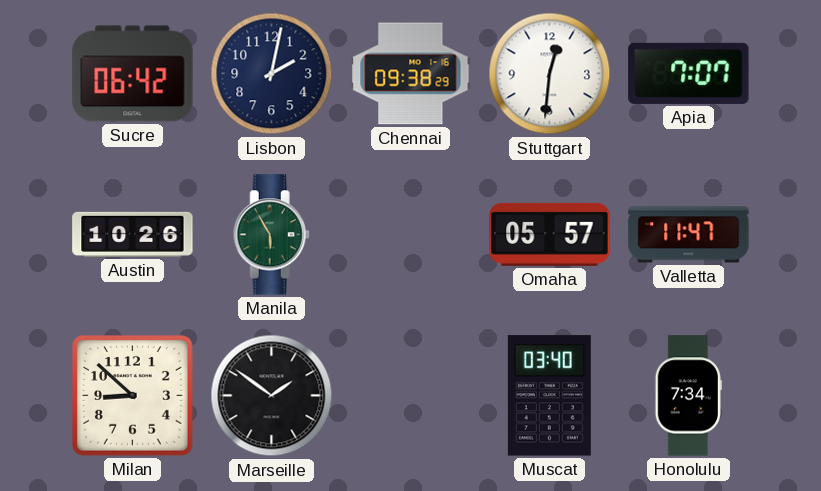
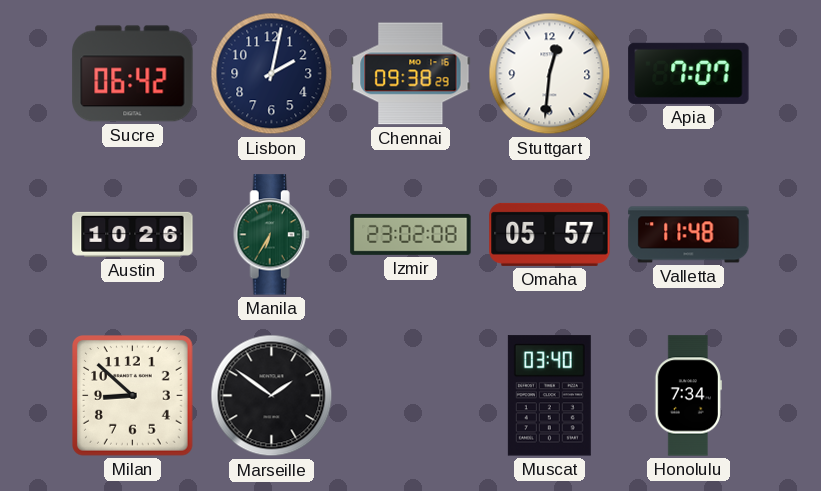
Manila: 5:55 -> 6:35
Izmir: none -> 23:02
Valletta: 11:47 -> 11:48
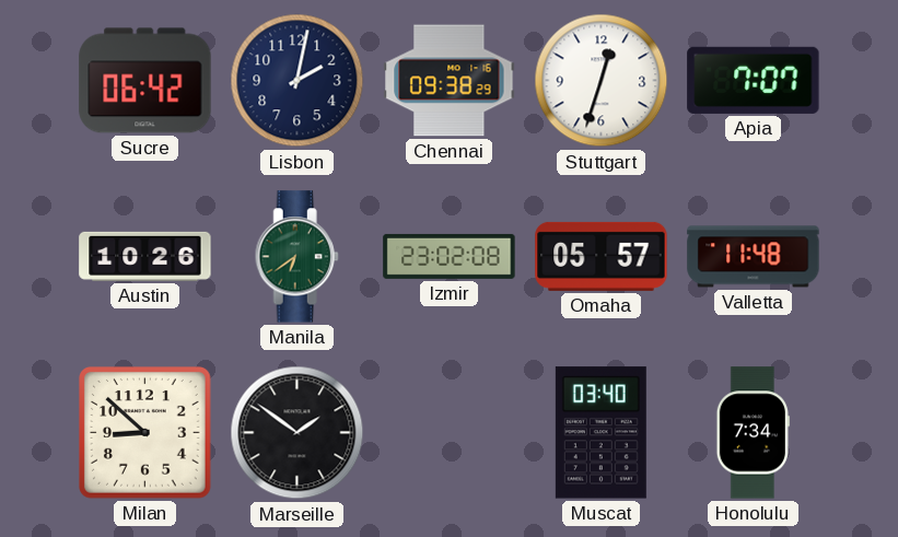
Stuttgart: 12:31 -> 12:33
Manila: 6:35 -> 6:39
